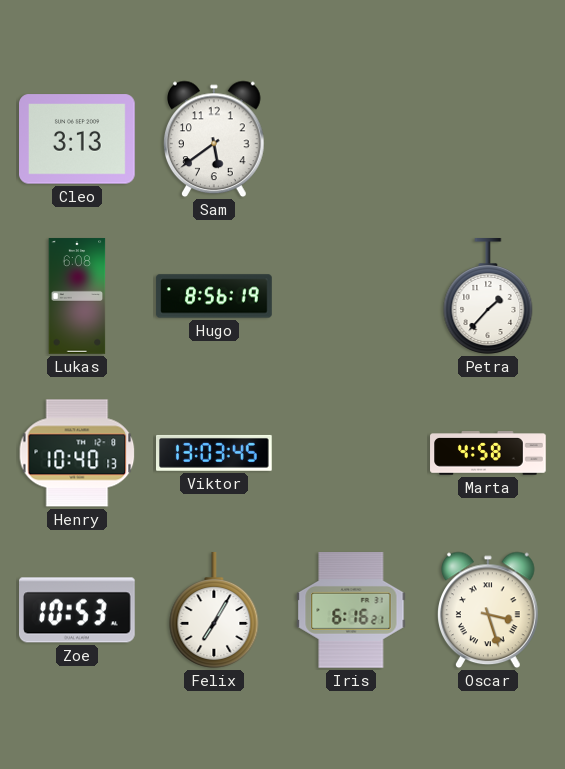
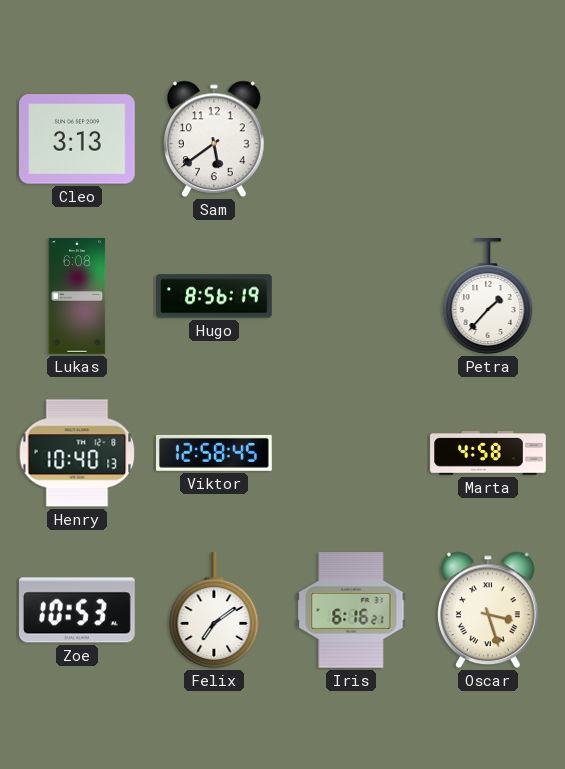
Viktor: 13:03 -> 12:58
Felix: 7:05 -> 7:09
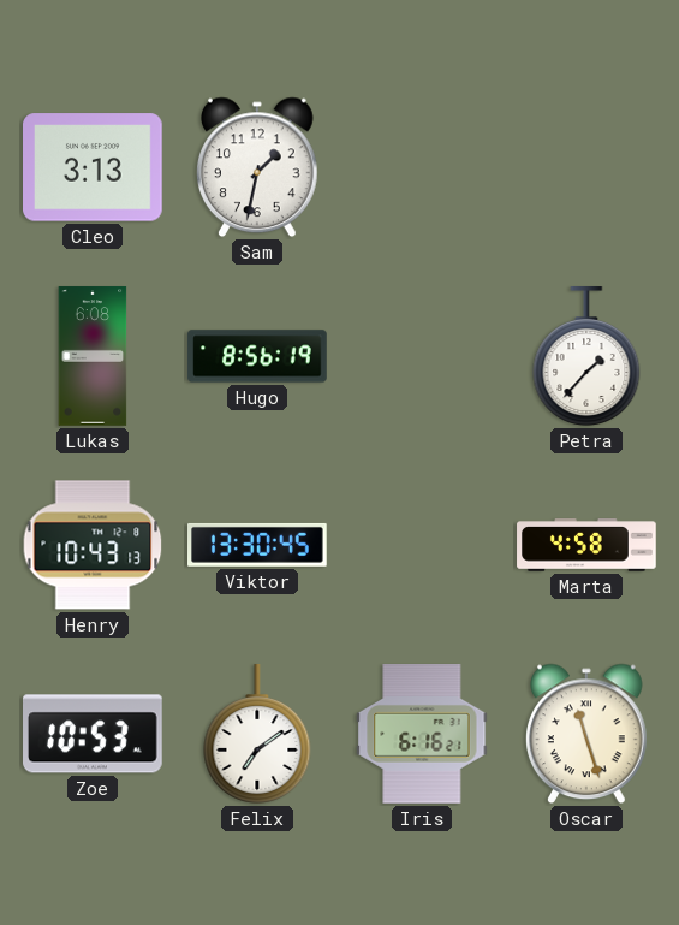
Sam: 5:39 -> 1:32
Henry: 10:40 -> 10:43
Viktor: 12:58 -> 13:30
Oscar: 3:27 -> 11:27
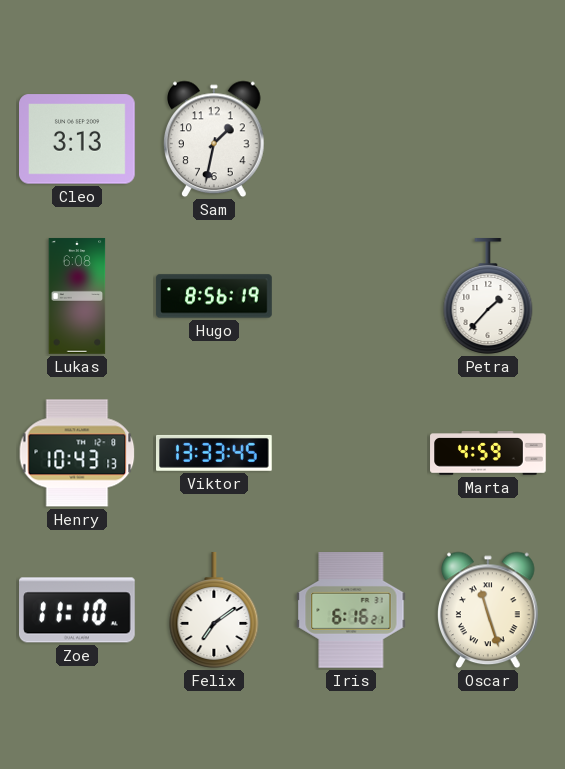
Viktor: 13:30 -> 13:33
Marta: 4:58 -> 4:59
Zoe: 10:53 -> 11:10
